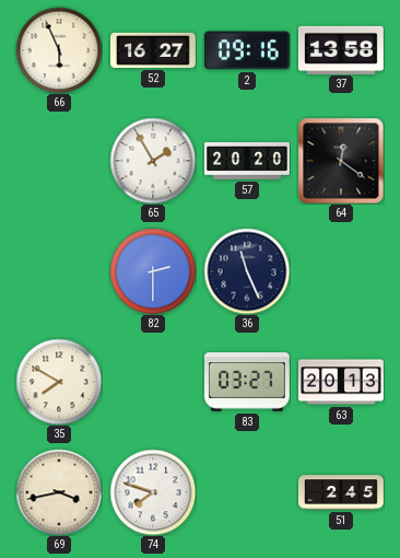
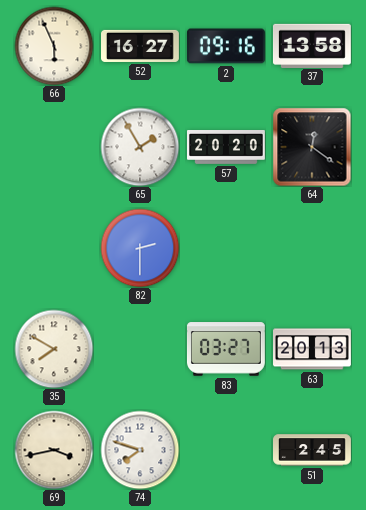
36: 11:26 -> none
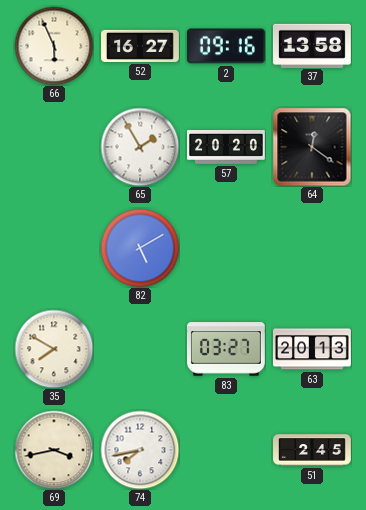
82: 2:30 -> 5:10
74: 7:48 -> 7:43
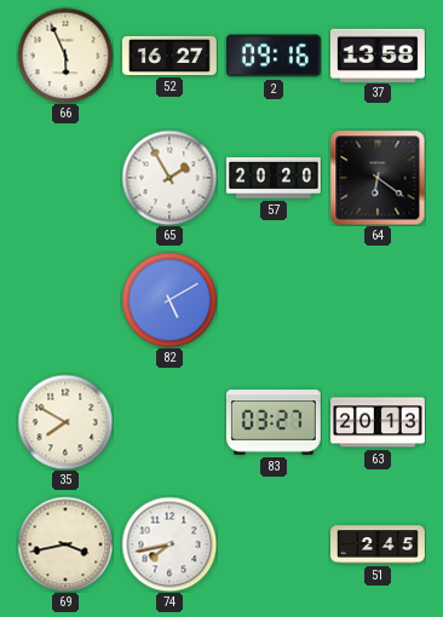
64: 12:21 -> 6:21
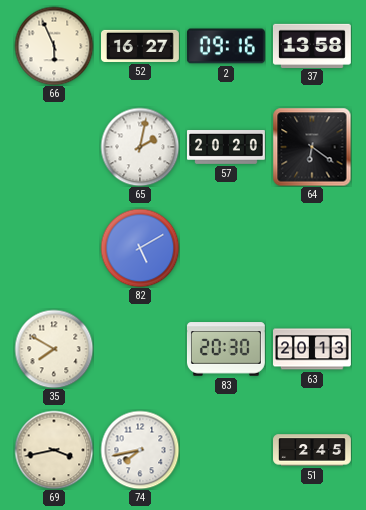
65: 1:55 -> 2:02
83: 03:27 -> 20:30
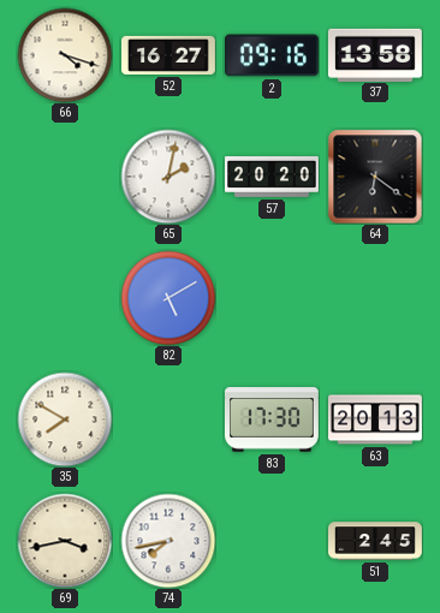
66: 5:56 -> 4:18
83: 20:30 -> 17:30
